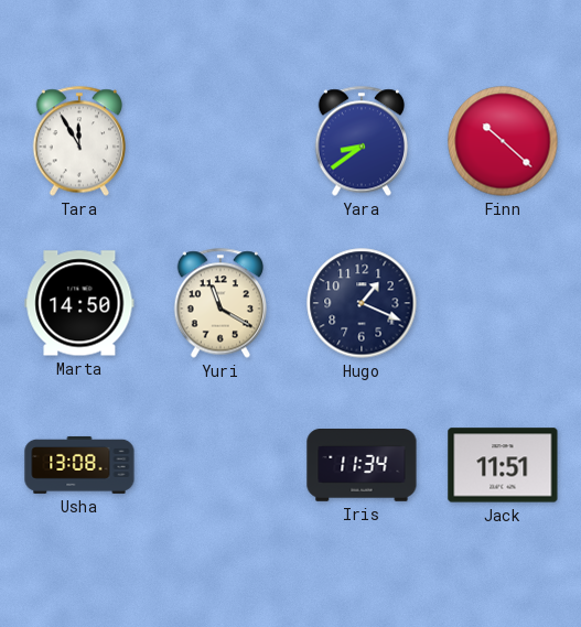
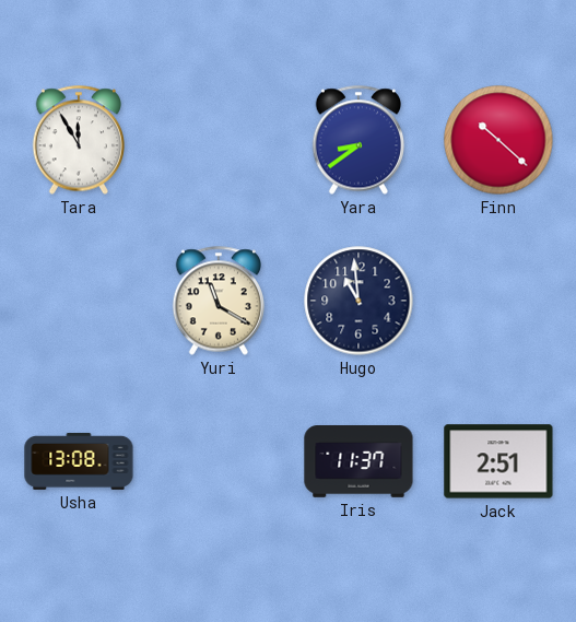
Marta: 14:50 -> none
Hugo: 1:19 -> 10:59
Iris: 11:34 -> 11:37
Jack: 11:51 -> 2:51
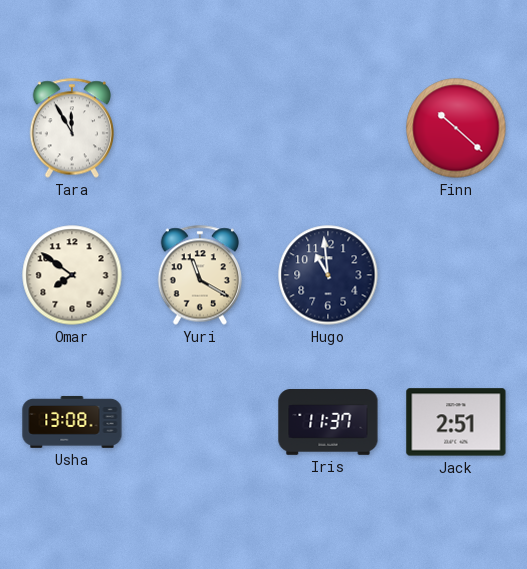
Yara: 8:39 -> none
Omar: none -> 7:51
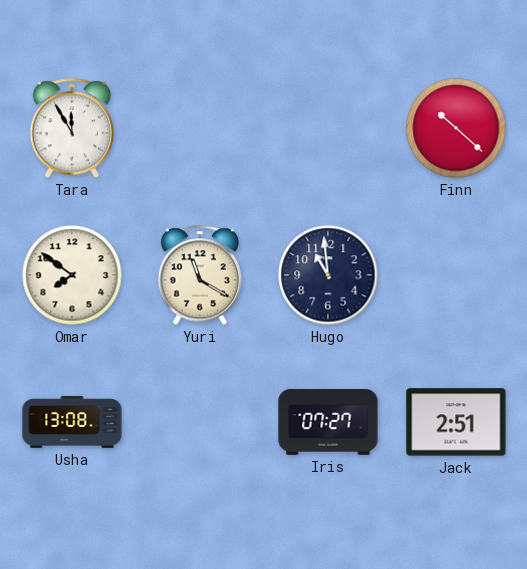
Iris: 11:37 -> 07:27
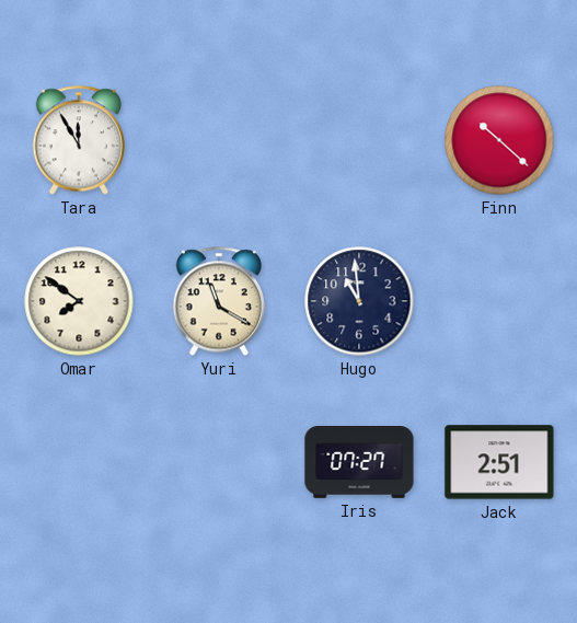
Usha: 13:08 -> none
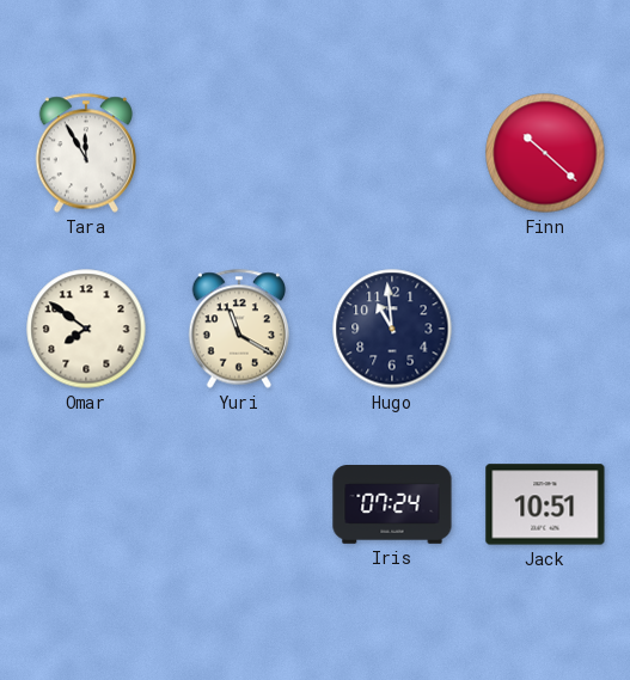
Iris: 07:27 -> 07:24
Jack: 2:51 -> 10:51
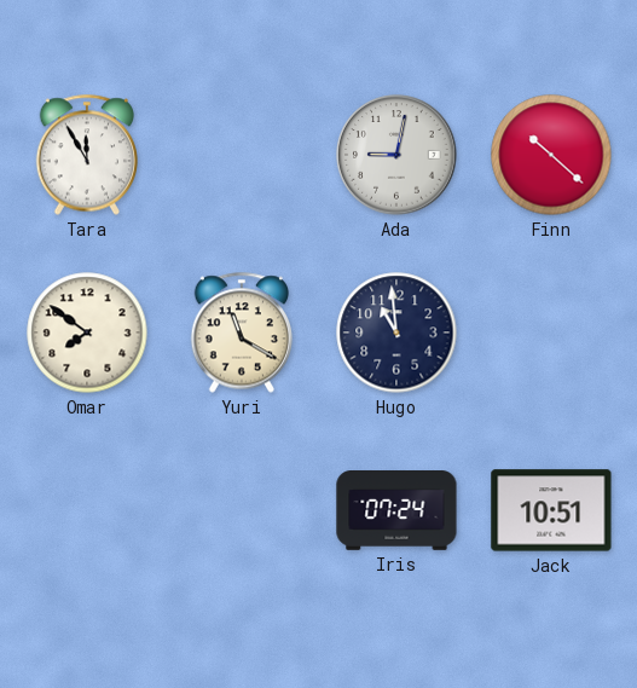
Ada: none -> 9:02
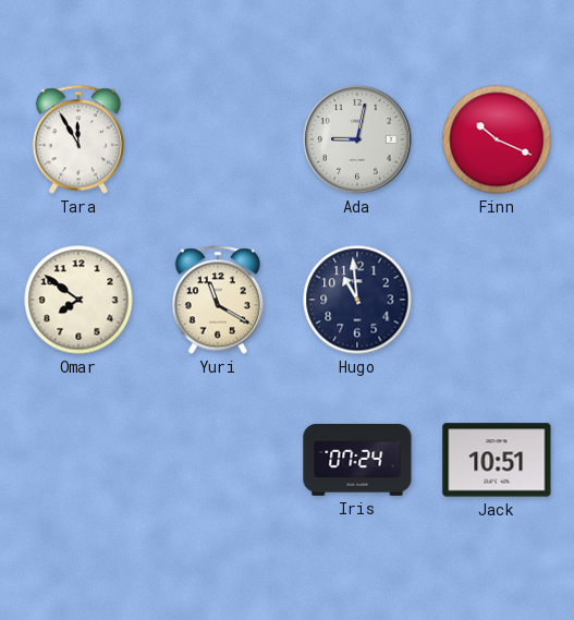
Finn: 10:22 -> 10:19
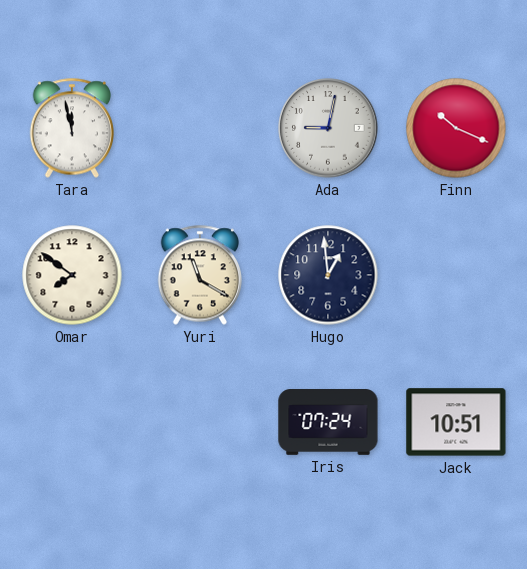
Tara: 11:55 -> 11:58
Hugo: 10:59 -> 12:59
